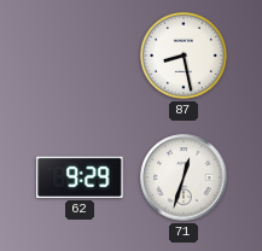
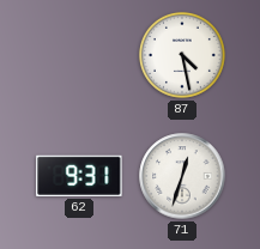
87: 8:28 -> 4:28
62: 9:29 -> 9:31
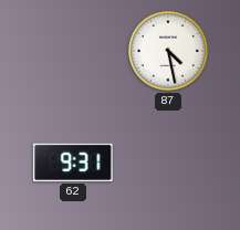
71: 12:33 -> none
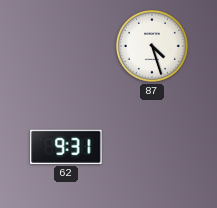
87: 4:28 -> 4:27
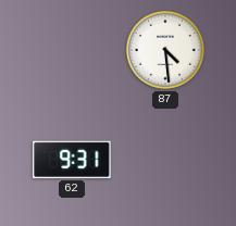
87: 4:27 -> 4:29
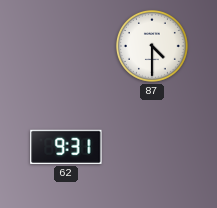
87: 4:29 -> 4:30
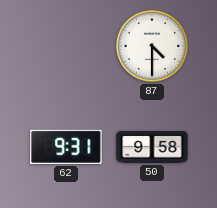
50: none -> 9:58
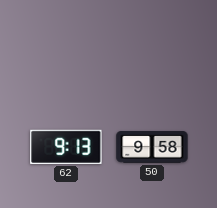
87: 4:30 -> none
62: 9:31 -> 9:13
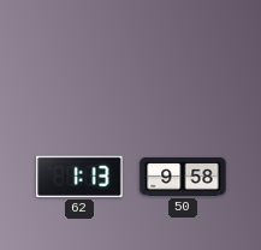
62: 9:13 -> 1:13
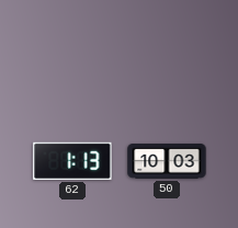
50: 9:58 -> 10:03
